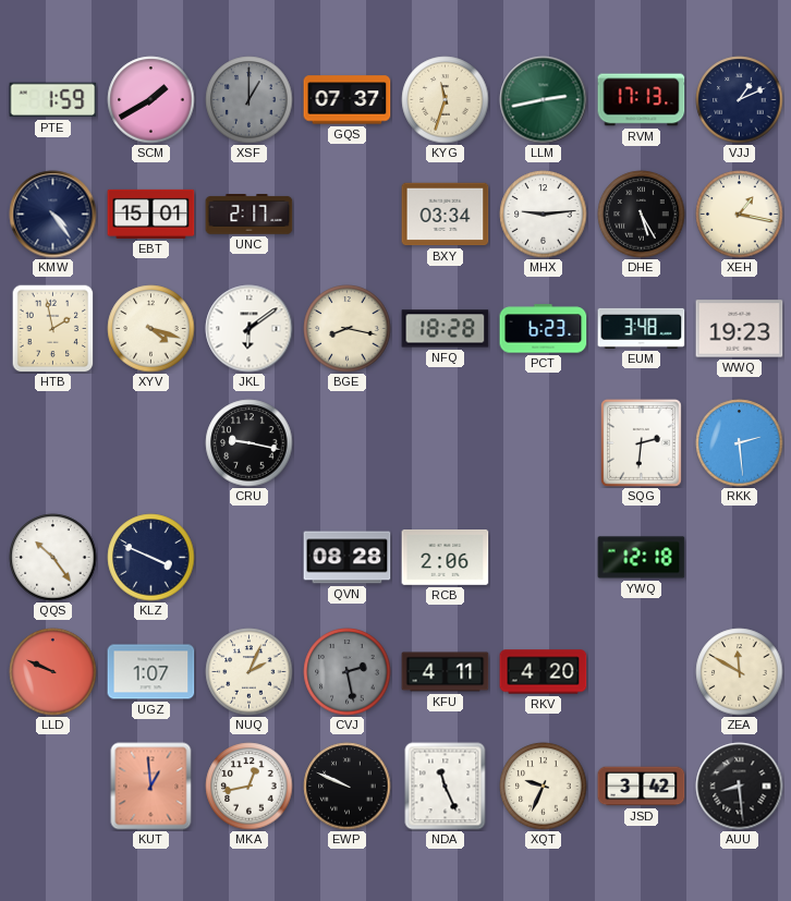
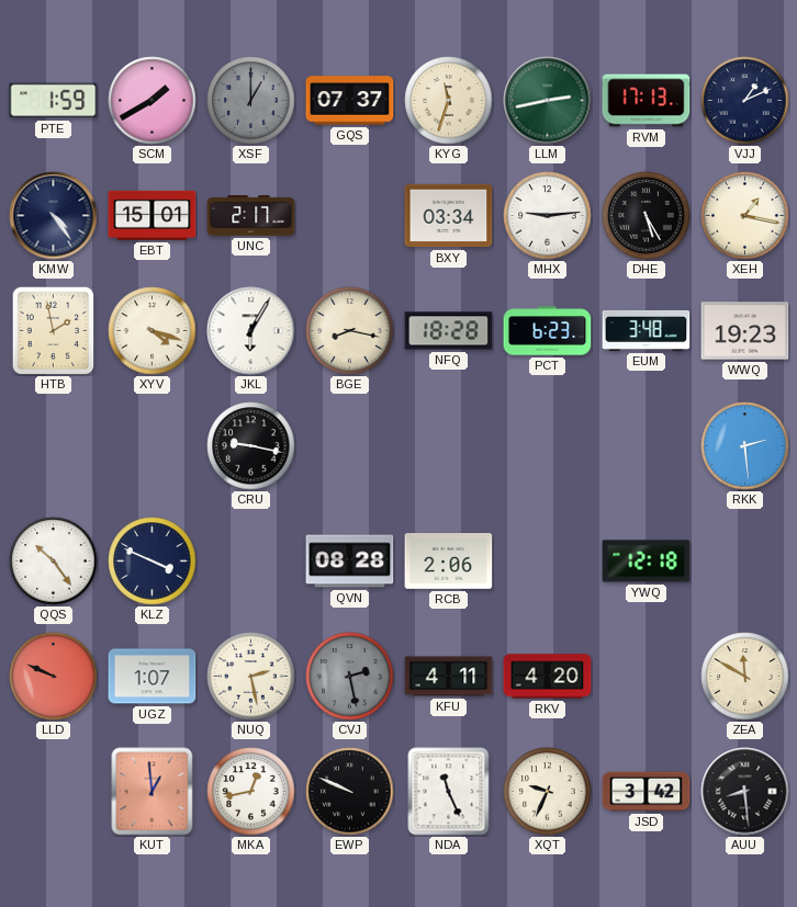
JKL: 6:09 -> 6:05
SQG: 2:31 -> none
NUQ: 2:04 -> 2:28
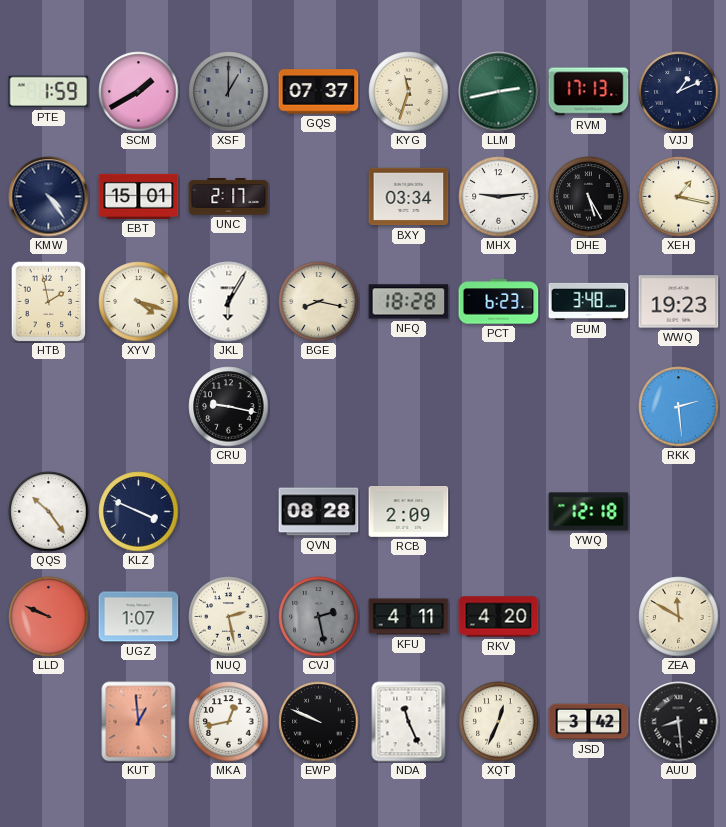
RCB: 2:06 -> 2:09
XQT: 9:34 -> 12:34
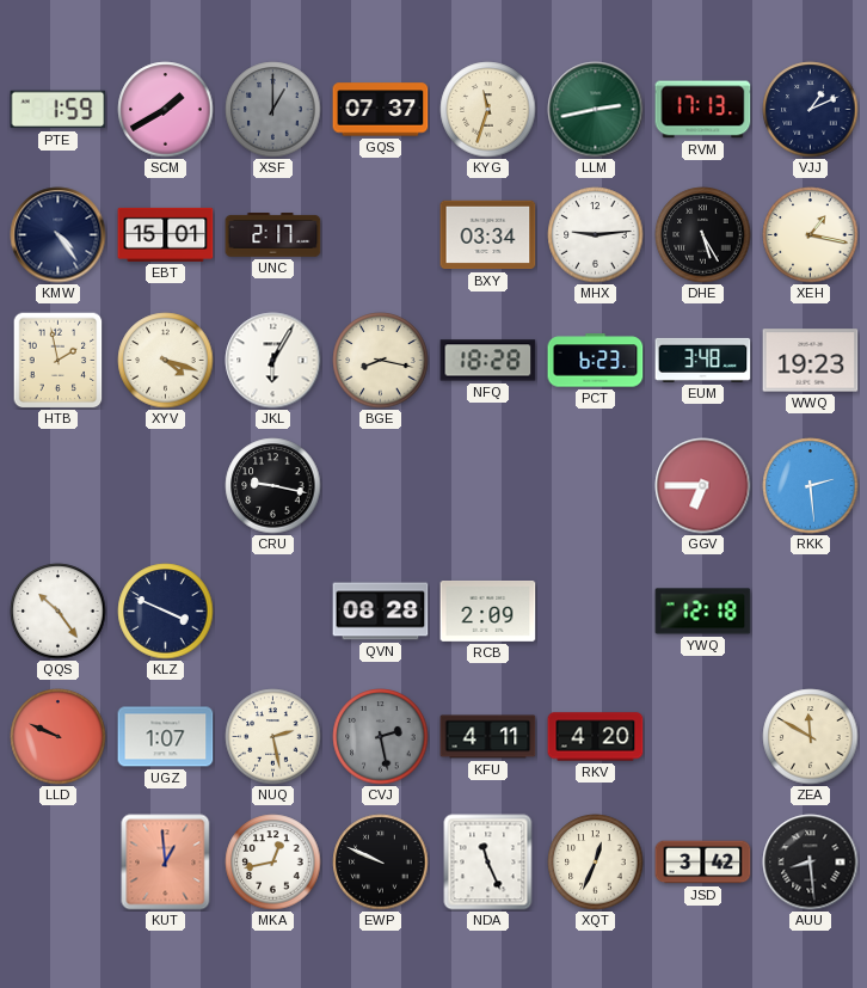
GGV: none -> 6:45
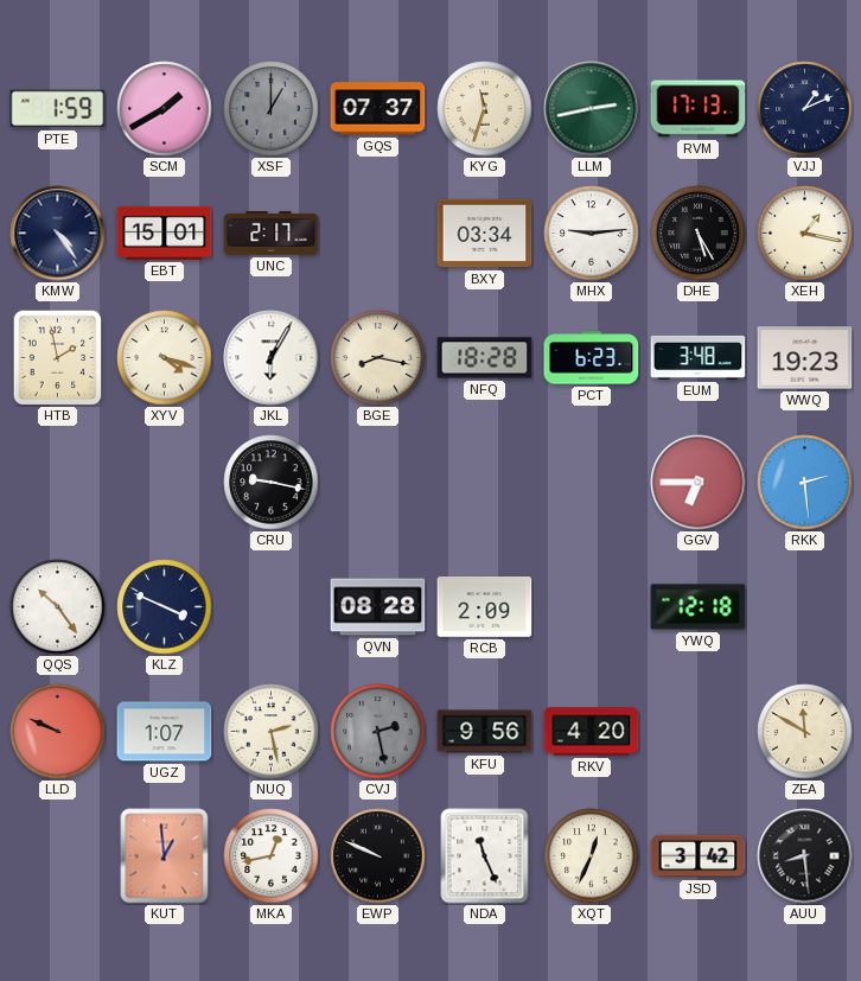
KFU: 4:11 -> 9:56
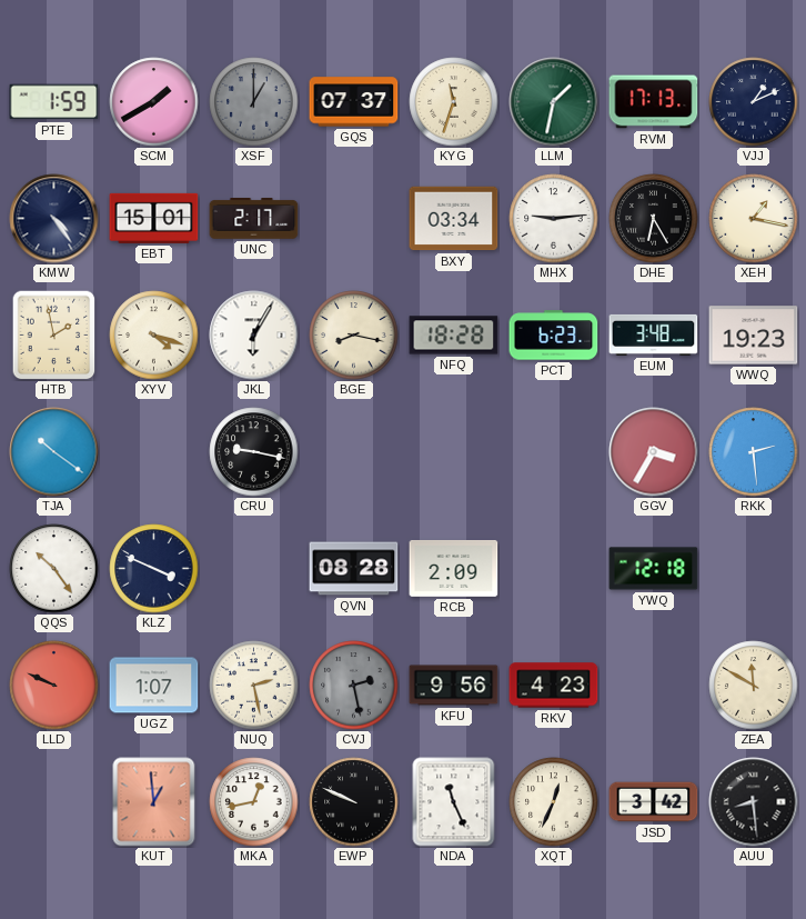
LLM: 2:43 -> 1:32
DHE: 5:25 -> 6:25
TJA: none -> 10:21
GGV: 6:45 -> 3:35
RKV: 4:20 -> 4:23
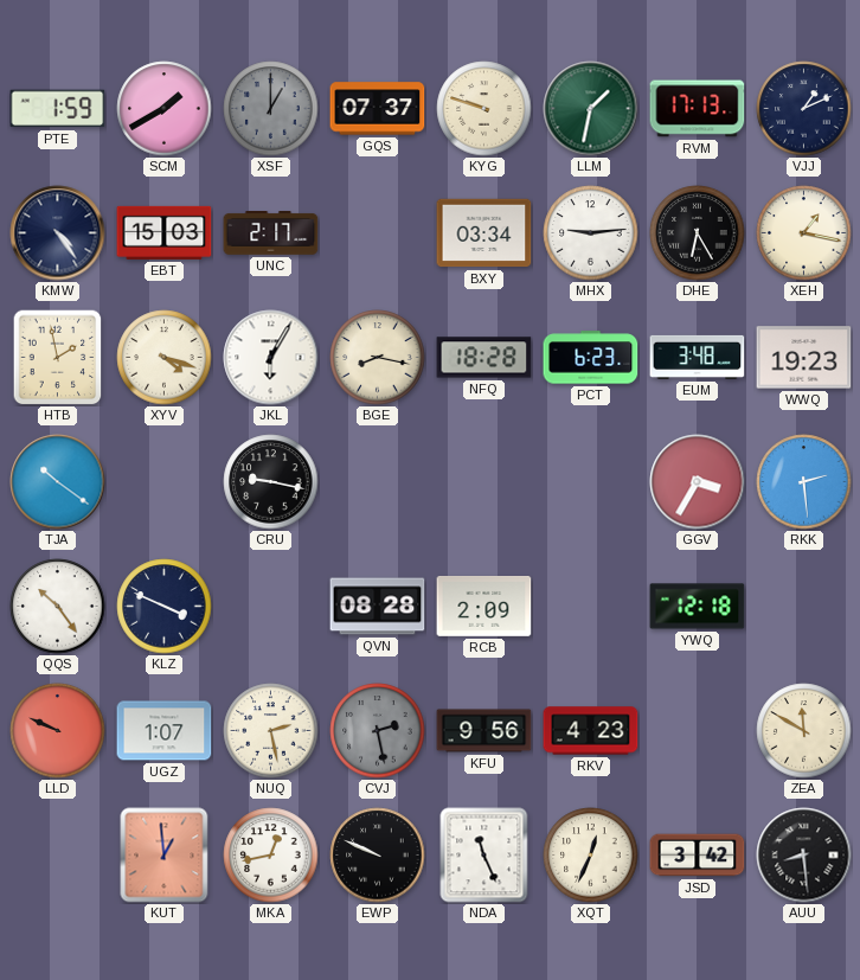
KYG: 11:33 -> 9:48
EBT: 15:01 -> 15:03
